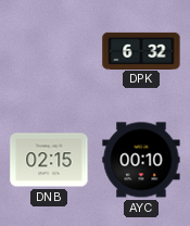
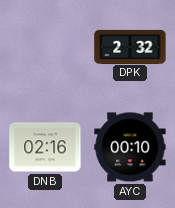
DPK: 6:32 -> 2:32
DNB: 02:15 -> 02:16
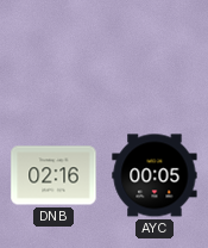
DPK: 2:32 -> none
AYC: 00:10 -> 00:05
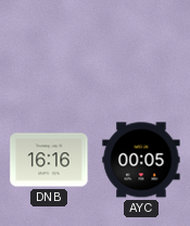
DNB: 02:16 -> 16:16
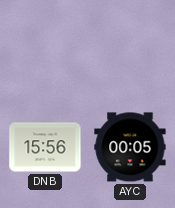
DNB: 16:16 -> 15:56
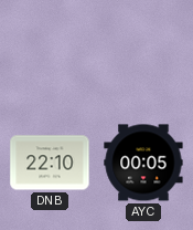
DNB: 15:56 -> 22:10
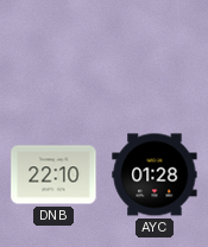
AYC: 00:05 -> 01:28
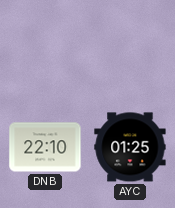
AYC: 01:28 -> 01:25
